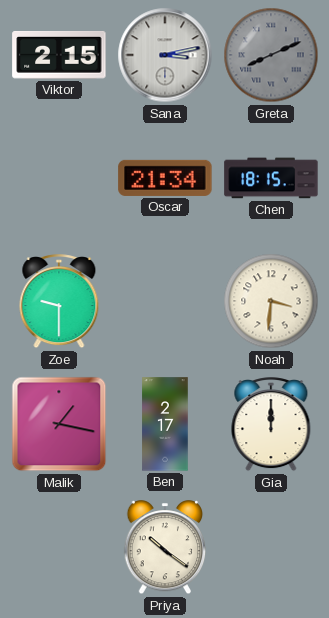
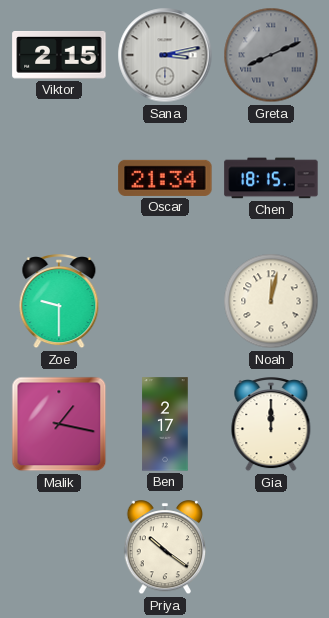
Noah: 3:31 -> 12:02
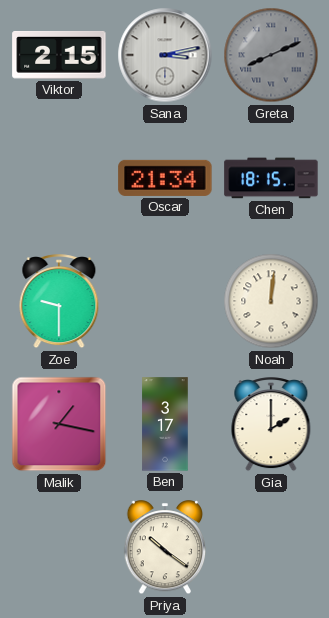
Noah: 12:02 -> 12:01
Ben: 2:17 -> 3:17
Gia: 12:00 -> 2:00
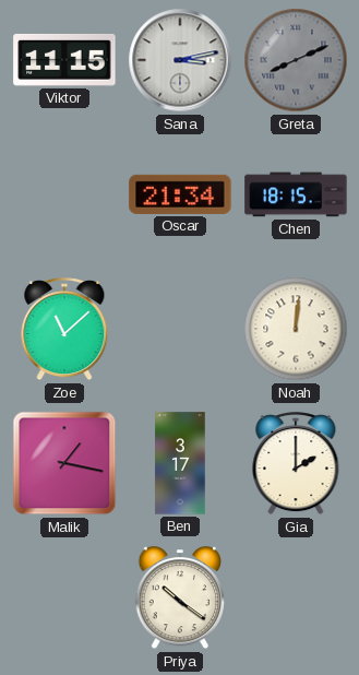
Viktor: 2:15 -> 11:15
Zoe: 9:30 -> 11:08
